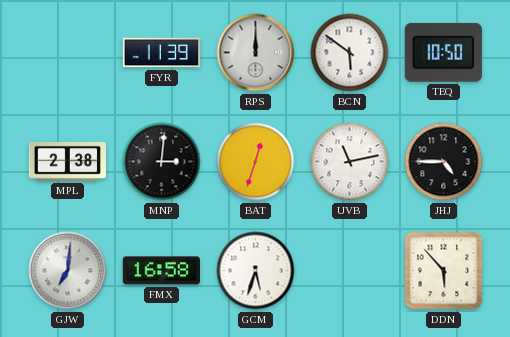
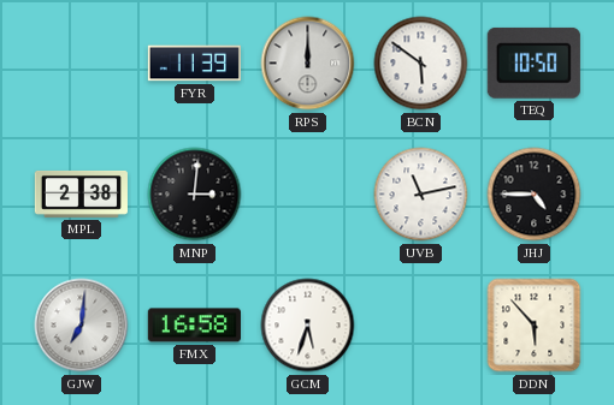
BAT: 12:33 -> none
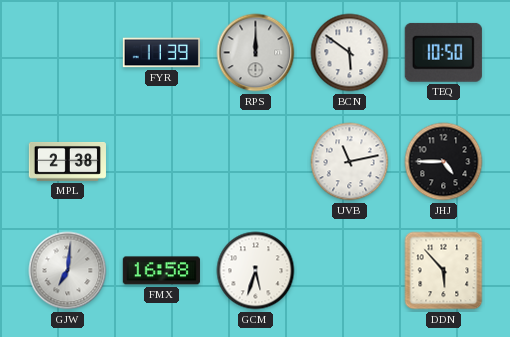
MNP: 3:01 -> none
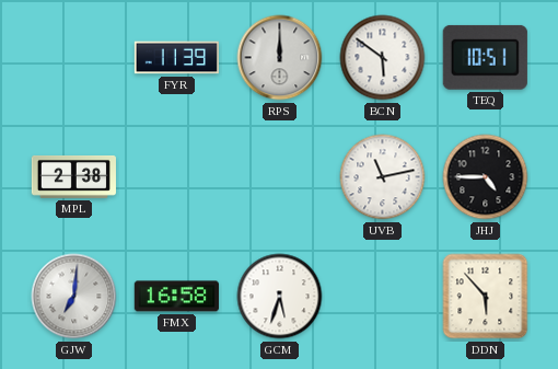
TEQ: 10:50 -> 10:51
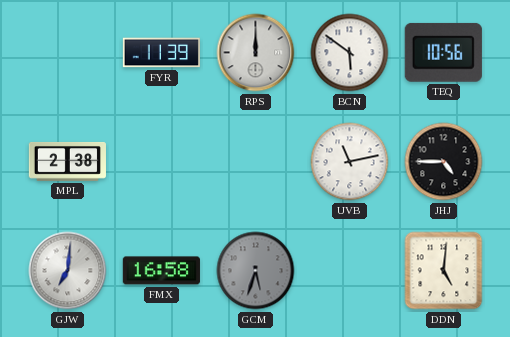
TEQ: 10:51 -> 10:56
GCM dial: white -> grey
DDN: 5:53 -> 5:01
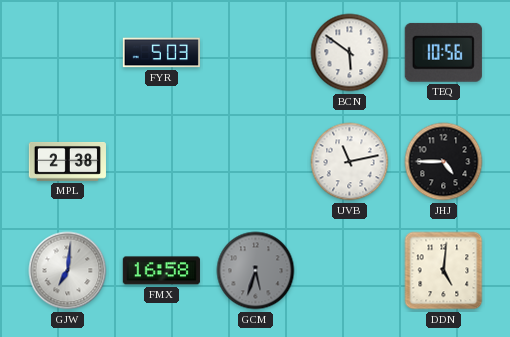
FYR: 11:39 -> 5:03
RPS: 12:00 -> none
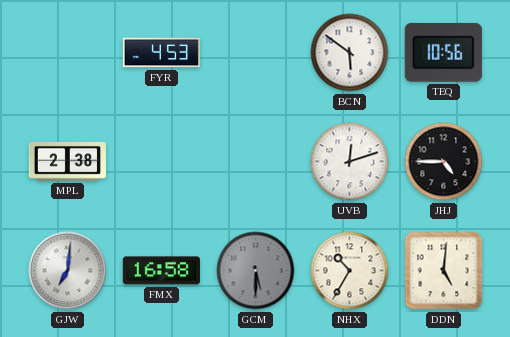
FYR: 5:03 -> 4:53
UVB: 11:13 -> 12:12
GCM: 5:33 -> 5:30
NHX: none -> 10:35
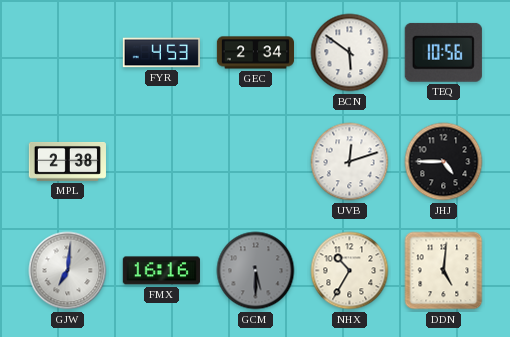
GEC: none -> 2:34
FMX: 16:58 -> 16:16
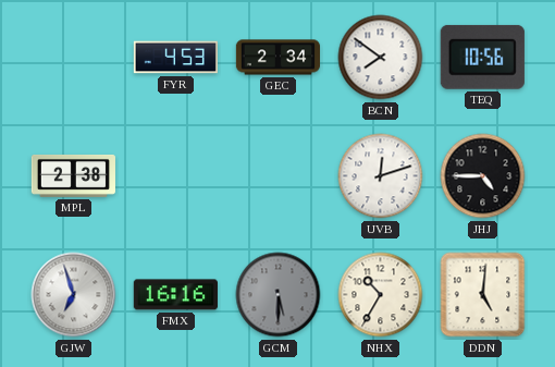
BCN: 5:51 -> 7:51
GJW: 7:01 -> 6:57
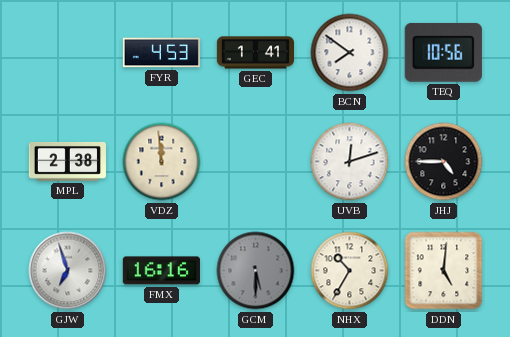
GEC: 2:34 -> 1:41
VDZ: none -> 11:59
